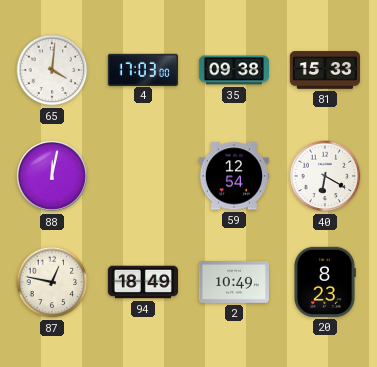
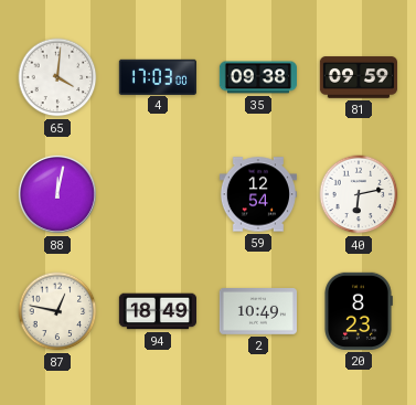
81: 15:33 -> 09:59
40: 6:20 -> 6:13
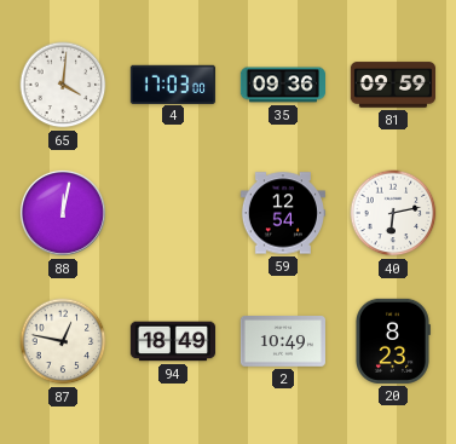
35: 09:38 -> 09:36
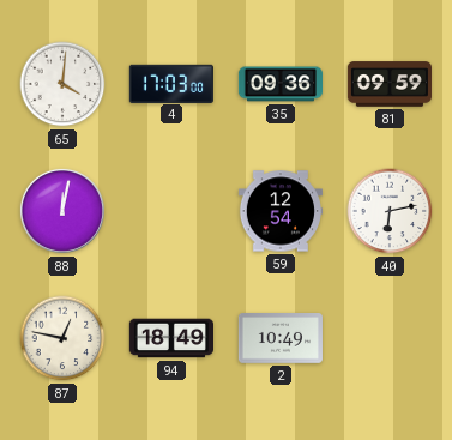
20: 8:23 -> none
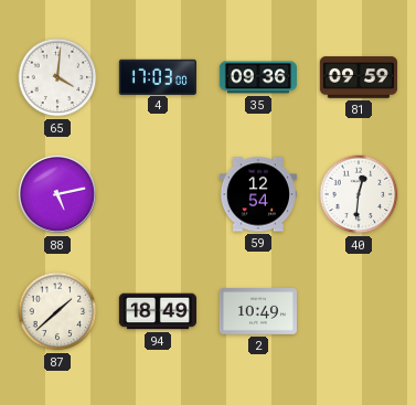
88: 12:02 -> 5:13
40: 6:13 -> 12:31
87: 12:47 -> 1:38
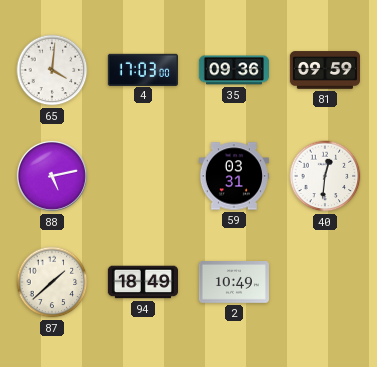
59: 12:54 -> 03:31
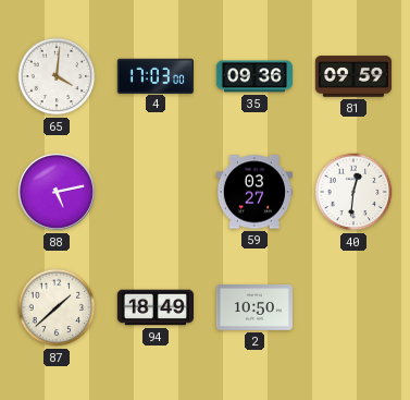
59: 03:31 -> 03:27
2: 10:49 -> 10:50
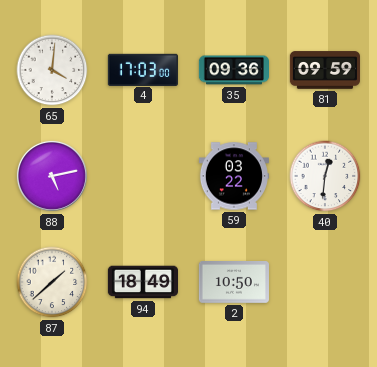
59: 03:27 -> 03:22
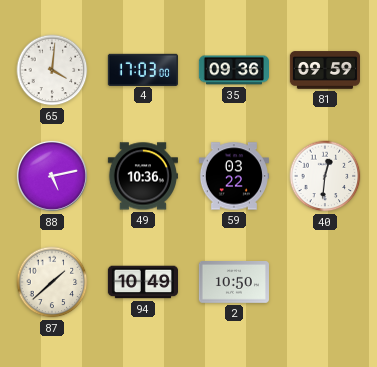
49: none -> 10:36
94: 18:49 -> 10:49
